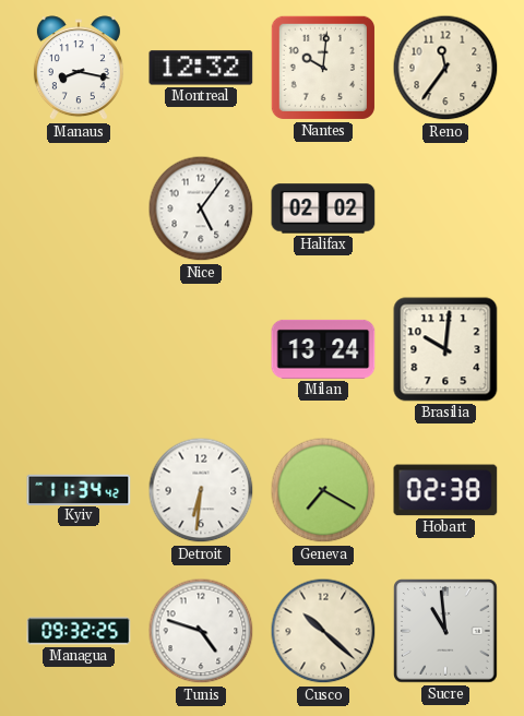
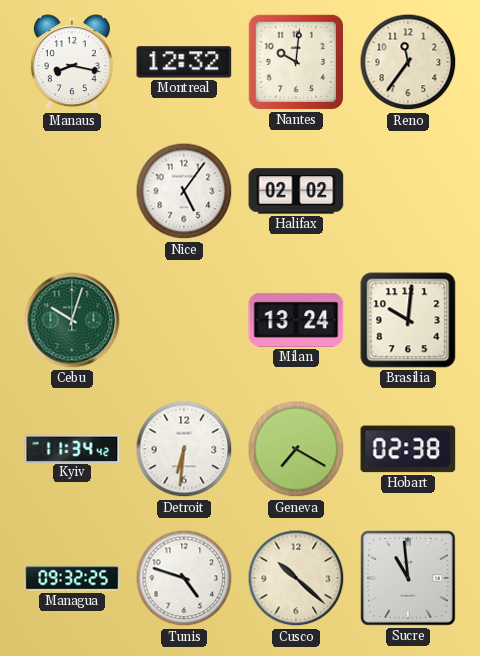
Cebu: none -> 10:03
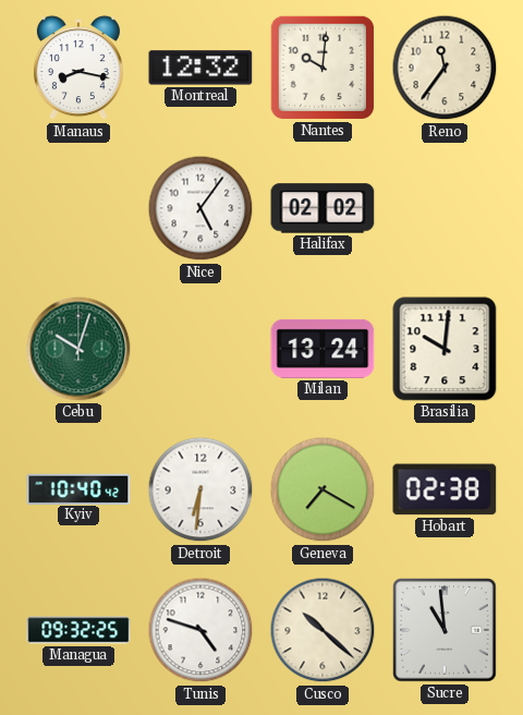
Kyiv: 11:34 -> 10:40
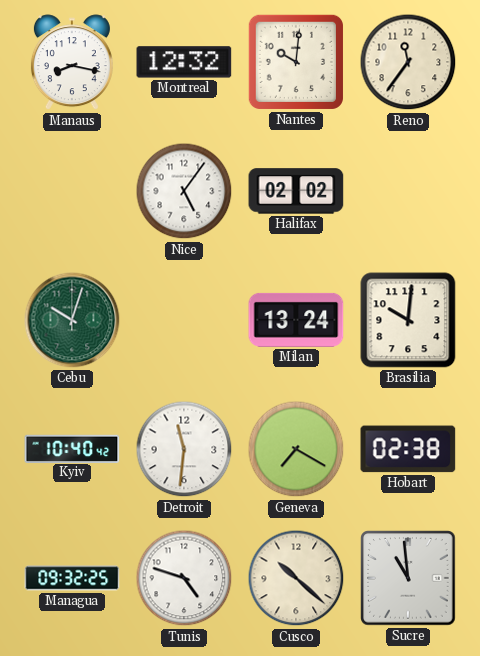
Detroit: 6:31 -> 11:31
